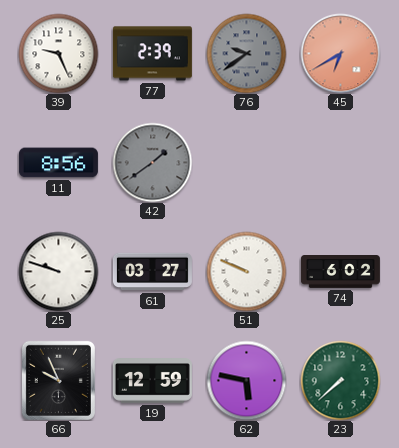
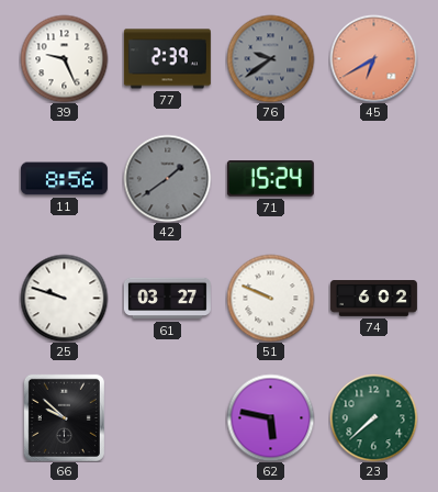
71: none -> 15:24
66: 9:56 -> 9:52
19: 12:59 -> none
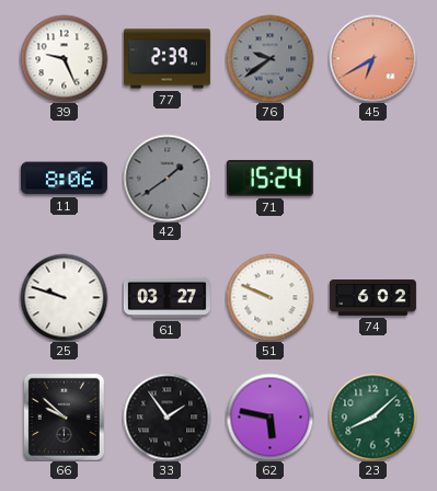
11: 8:56 -> 8:06
33: none -> 1:54
23: 7:38 -> 8:08
